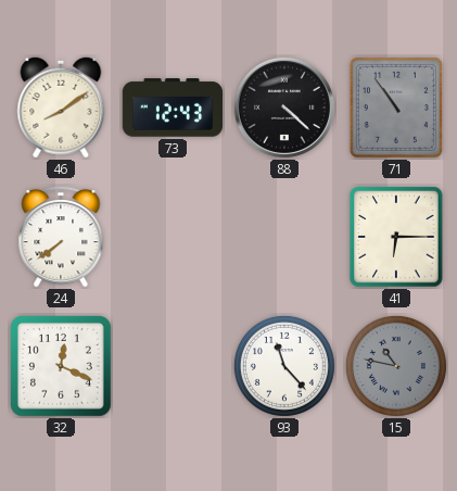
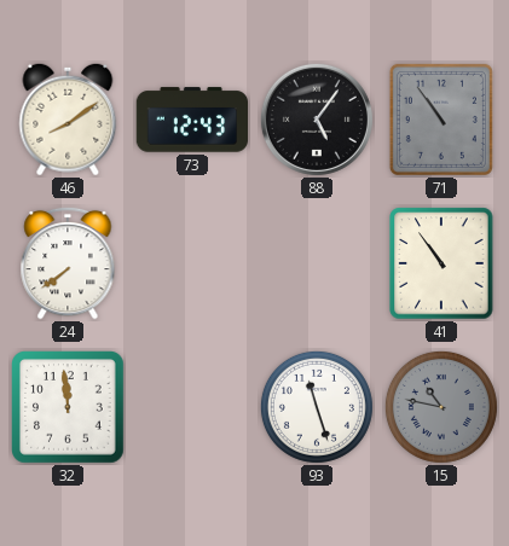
88: 4:22 -> 5:06
41: 6:15 -> 10:54
32: 12:19 -> 11:59
93: 11:23 -> 11:27
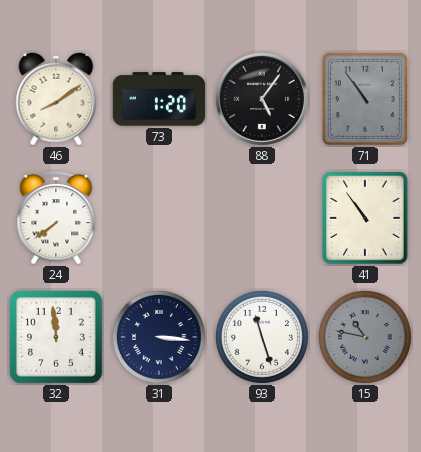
73: 12:43 -> 1:20
31: none -> 3:16
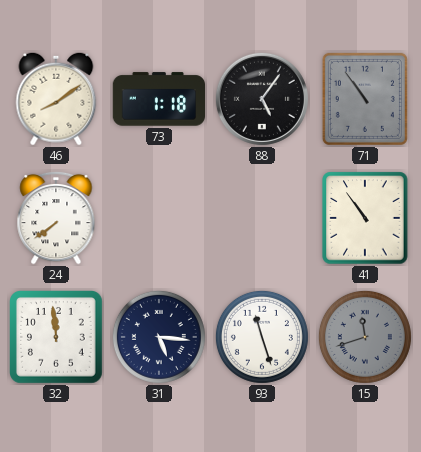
73: 1:20 -> 1:18
31: 3:16 -> 5:16
15: 10:47 -> 11:42
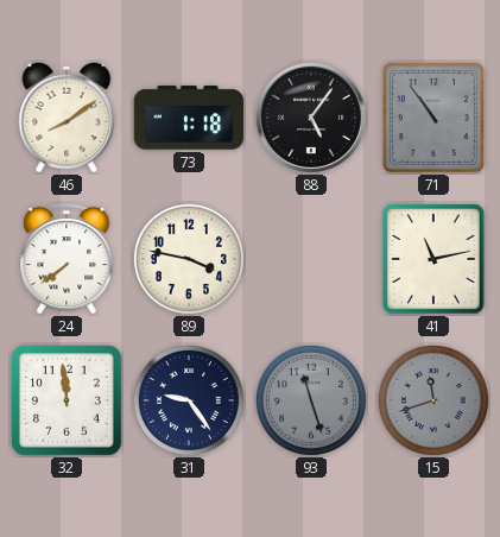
89: none -> 3:47
41: 10:54 -> 11:13
31: 5:16 -> 9:24
93 dial: white -> grey
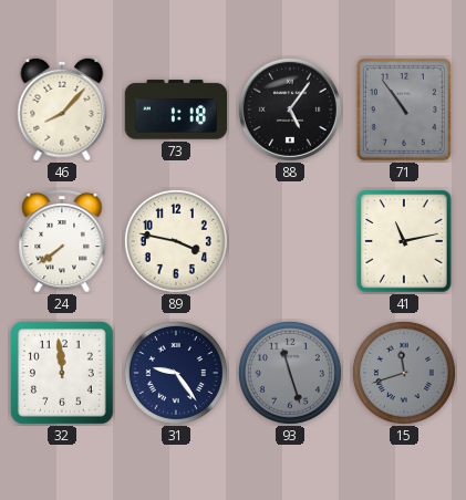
46: 8:09 -> 8:07
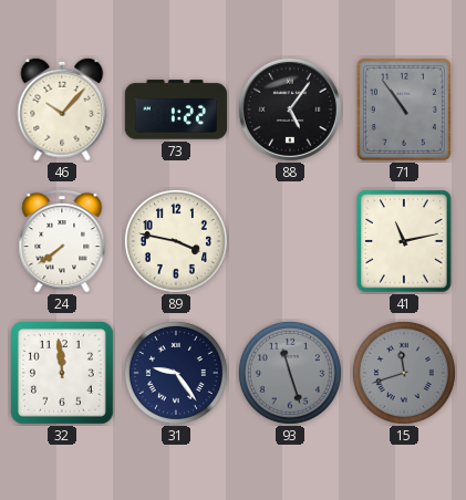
46: 8:07 -> 10:07
73: 1:18 -> 1:22
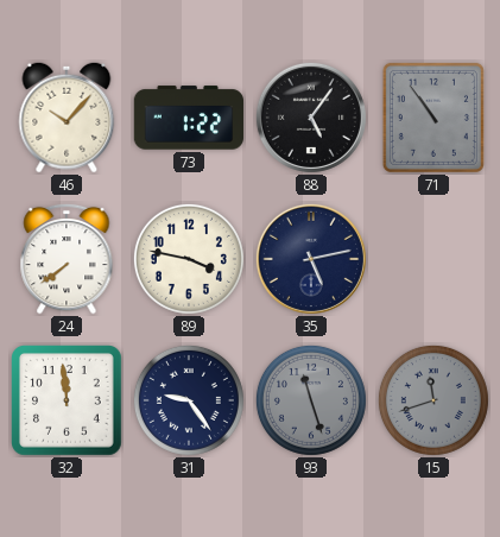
35: none -> 5:13
41: 11:13 -> none
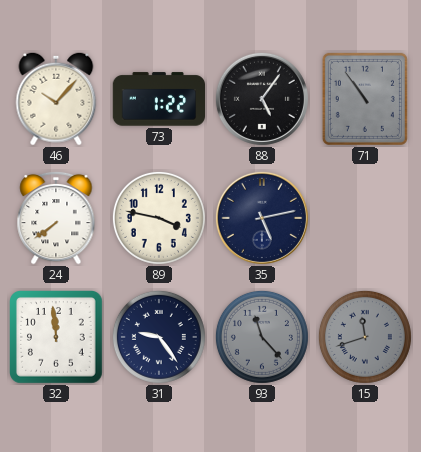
93: 11:27 -> 11:23
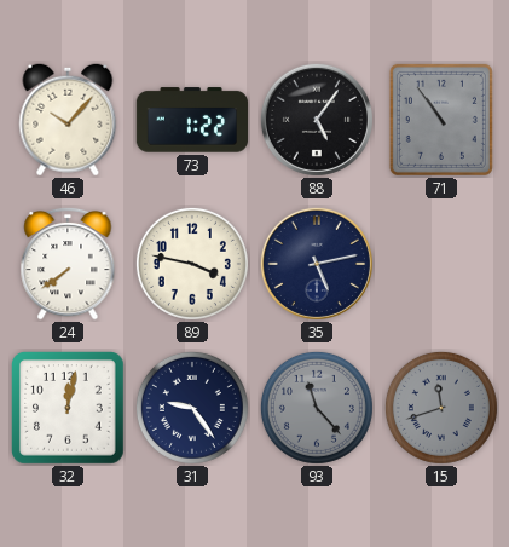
32: 11:59 -> 12:02
